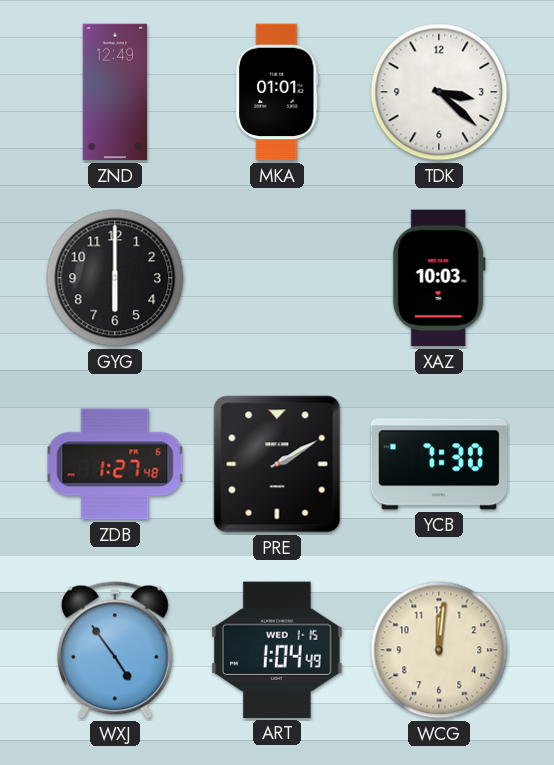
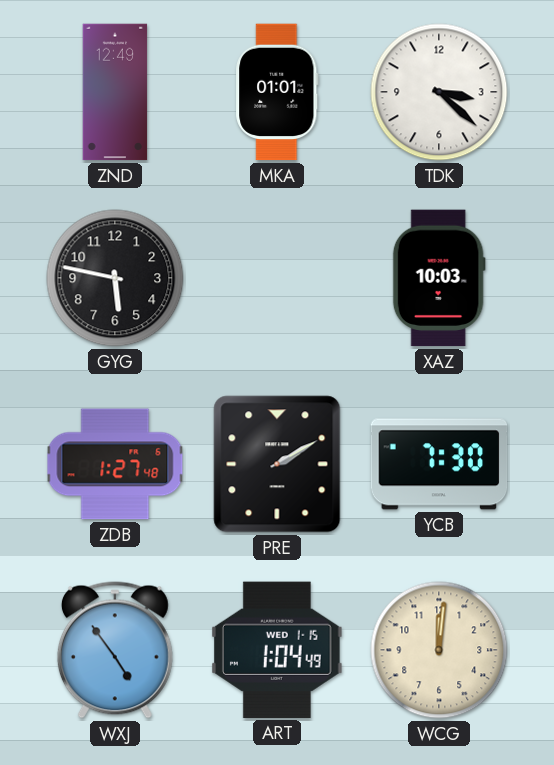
GYG: 6:00 -> 5:47
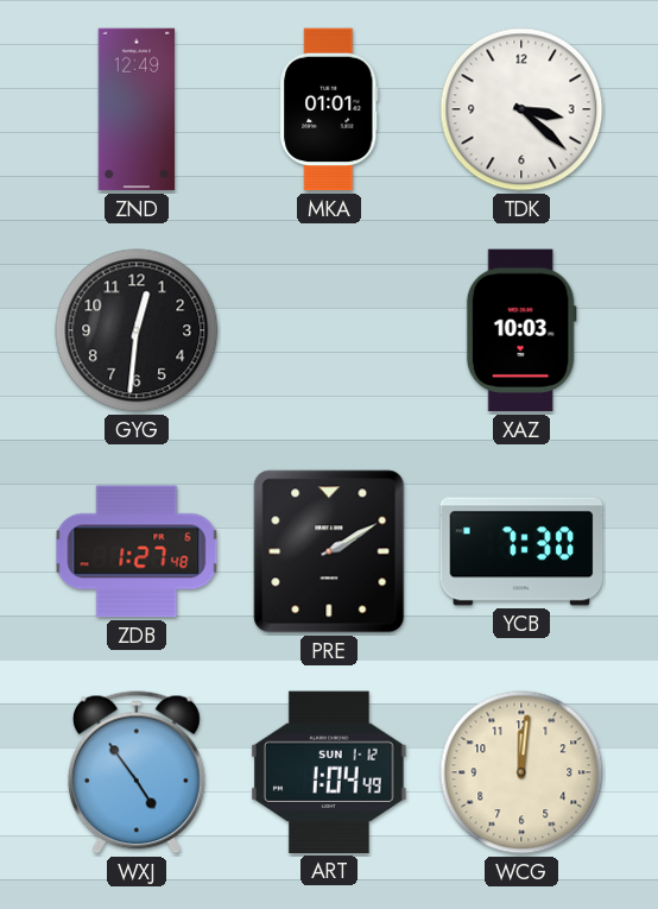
GYG: 5:47 -> 12:31
ART date: WED 1-15 -> SUN 1-12
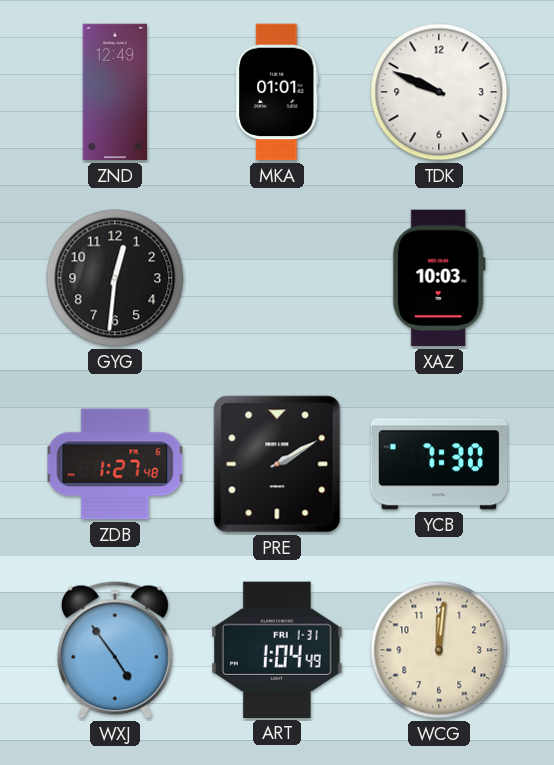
TDK: 3:22 -> 9:49
ART date: SUN 1-12 -> FRI 1-31
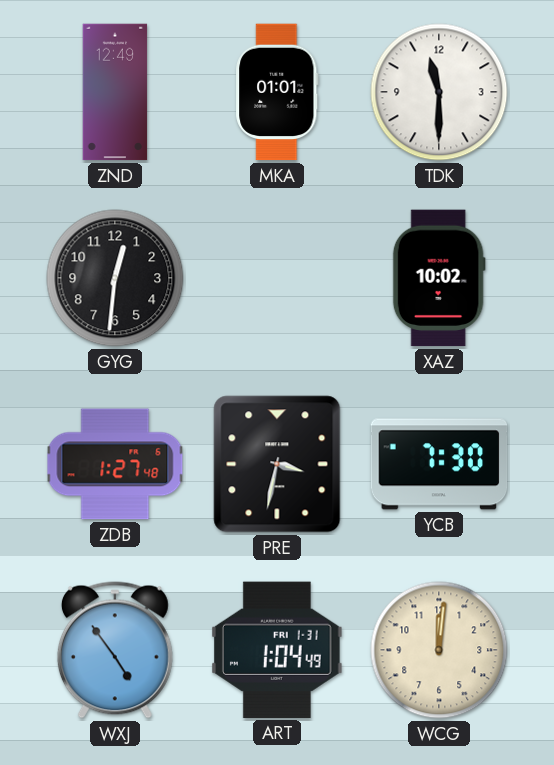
TDK: 9:49 -> 11:30
XAZ: 10:03 -> 10:02
PRE: 2:10 -> 3:32
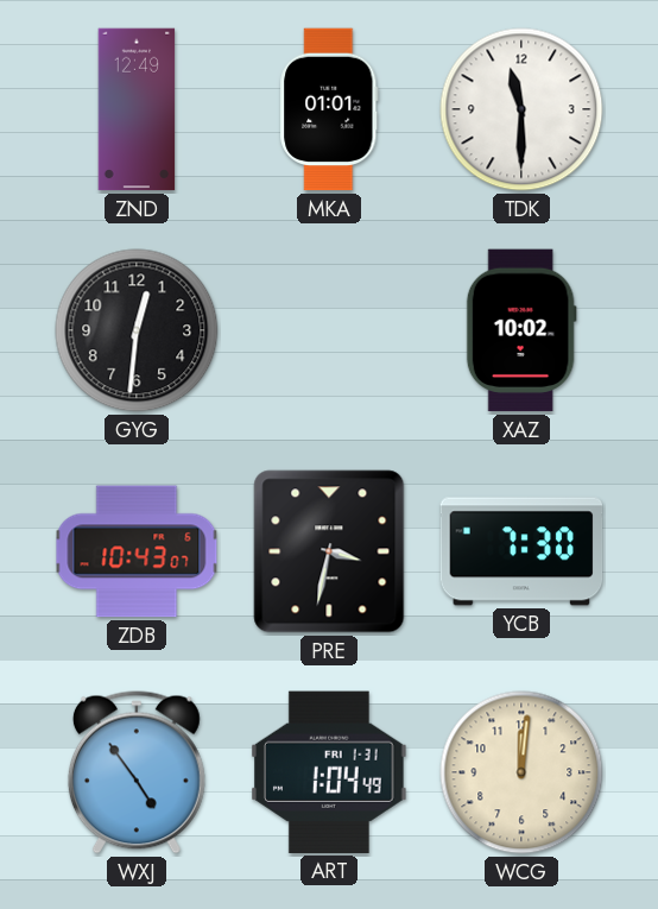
ZDB: 1:27 -> 10:43
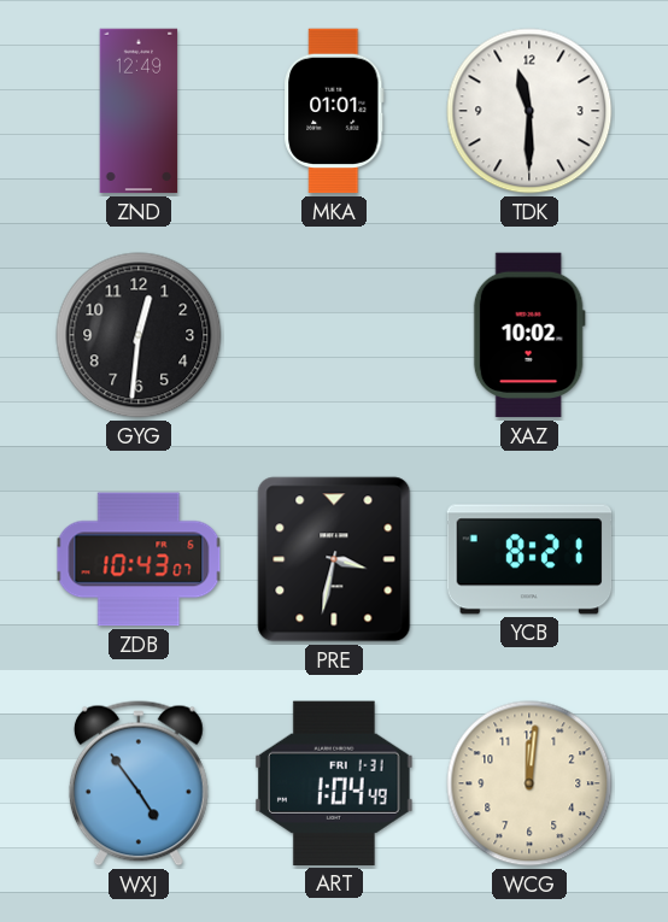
YCB: 7:30 -> 8:21
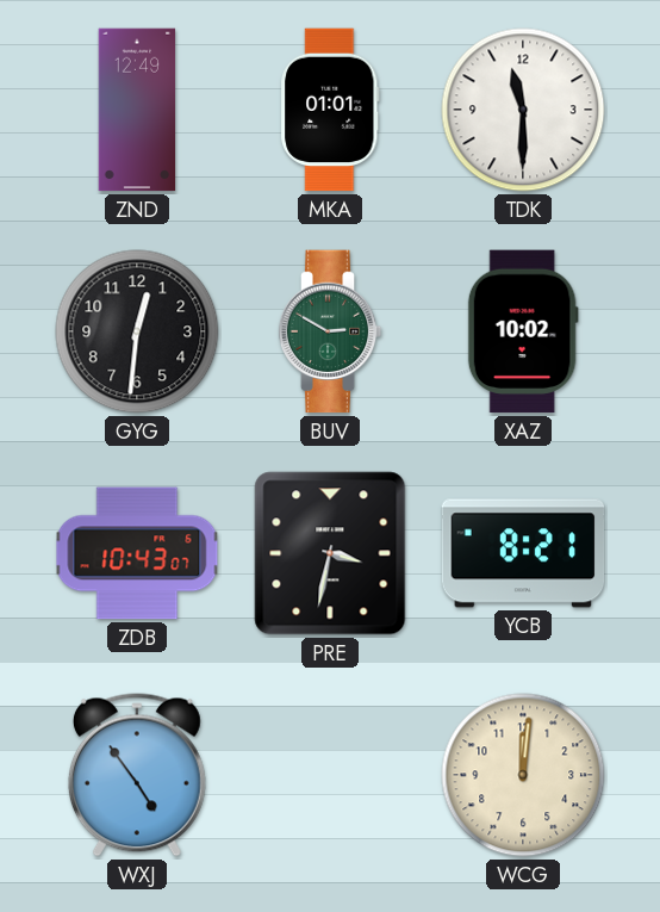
BUV: none -> 2:50
ART: 1:04 -> none
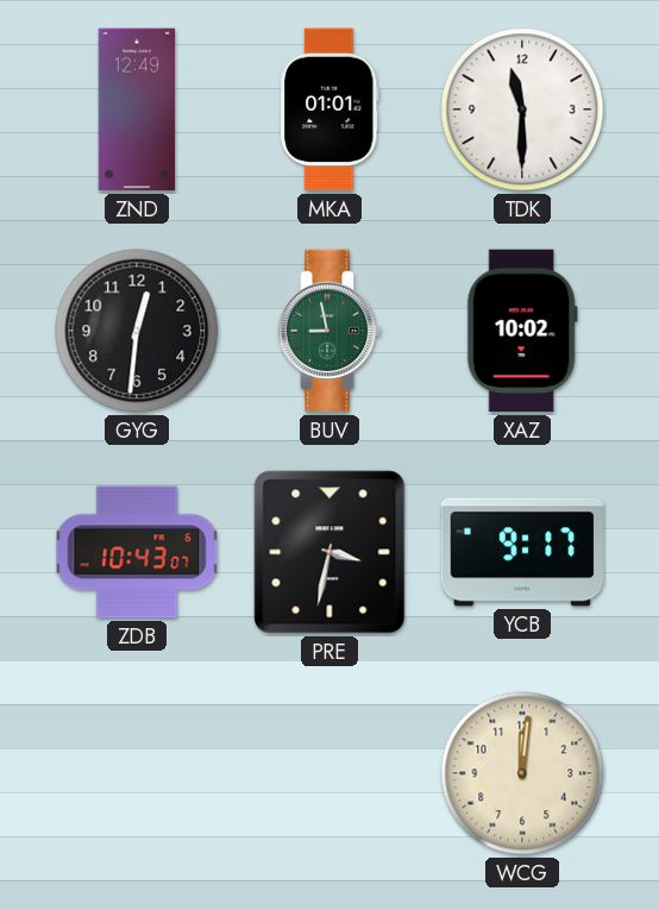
BUV: 2:50 -> 8:58
YCB: 8:21 -> 9:17
WXJ: 4:54 -> none
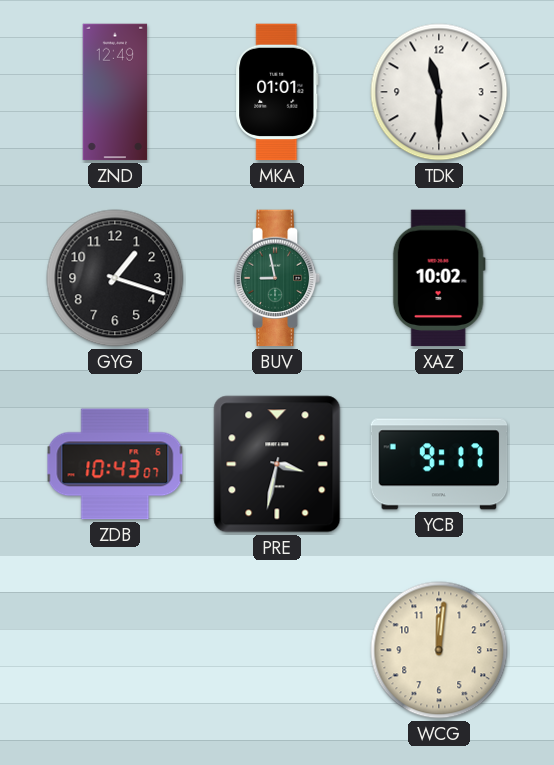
GYG: 12:31 -> 1:18
